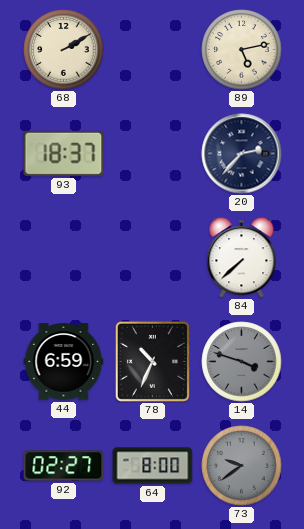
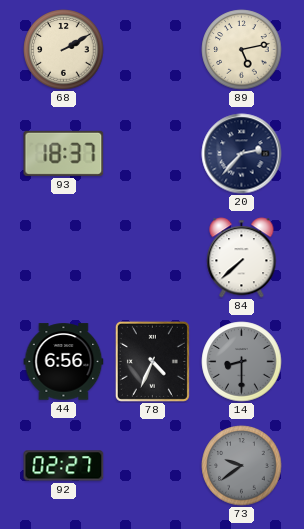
44: 6:59 -> 6:56
78: 10:34 -> 4:34
14: 3:48 -> 8:30
64: 8:00 -> none
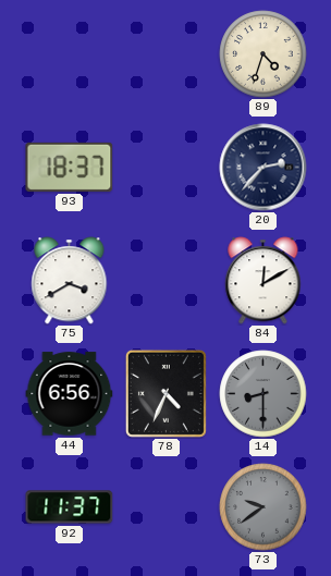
68: 2:10 -> none
89: 5:13 -> 4:33
75: none -> 3:40
84: 7:38 -> 12:10
92: 02:27 -> 11:37
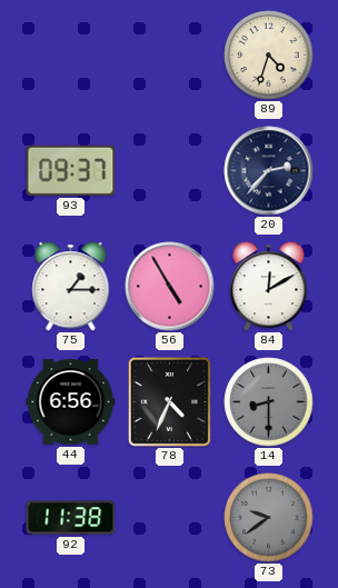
93: 18:37 -> 09:37
75: 3:40 -> 1:15
56: none -> 4:55
92: 11:37 -> 11:38
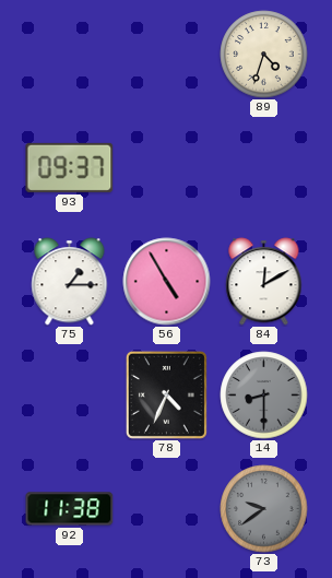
20: 2:37 -> none
44: 6:56 -> none
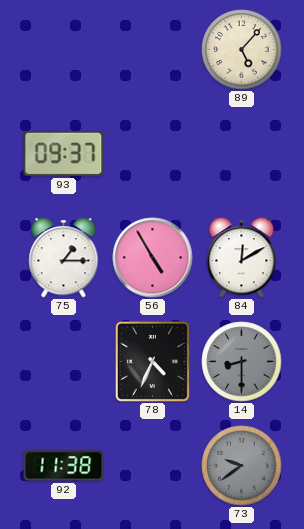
89: 4:33 -> 5:07
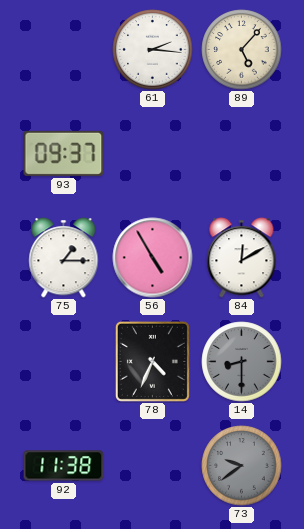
61: none -> 2:16
